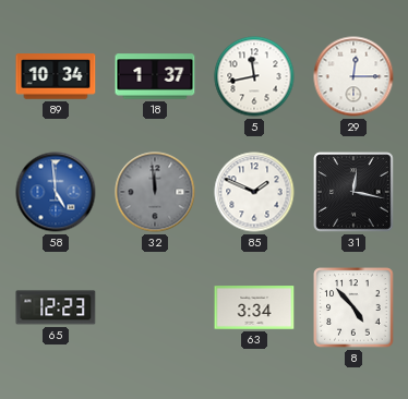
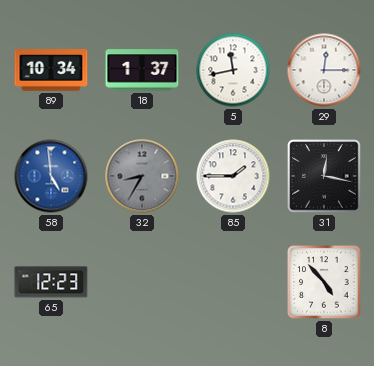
32: 11:59 -> 8:35
85: 1:49 -> 1:45
63: 3:34 -> none
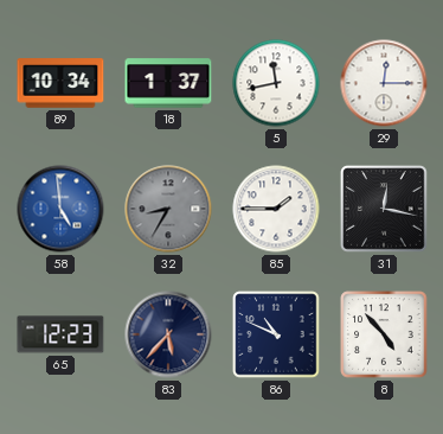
83: none -> 5:37
86: none -> 10:49
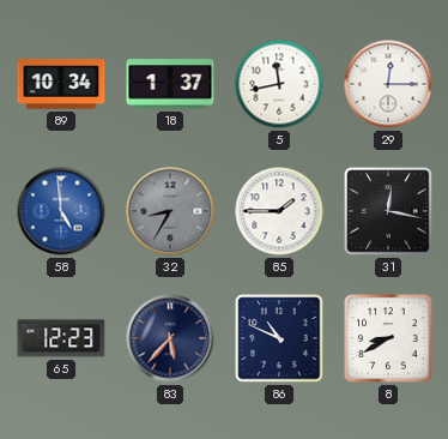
8: 4:53 -> 8:40
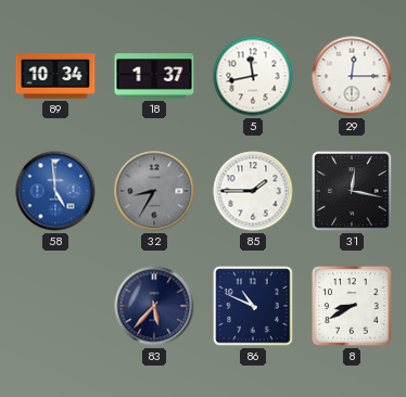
65: 12:23 -> none
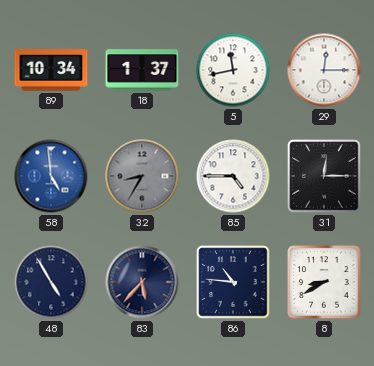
85: 1:45 -> 4:45
31: 12:17 -> 12:15
48: none -> 4:55
86: 10:49 -> 10:46
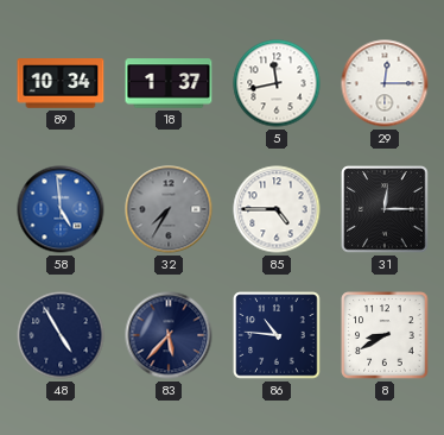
32: 8:35 -> 7:35
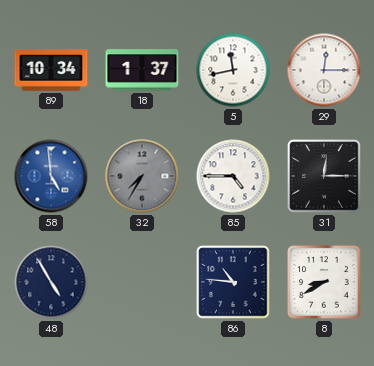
83: 5:37 -> none
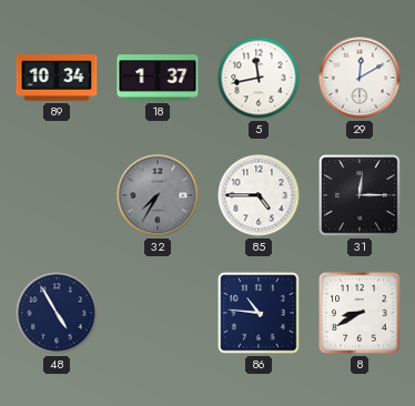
29: 12:15 -> 12:10
58: 4:59 -> none
